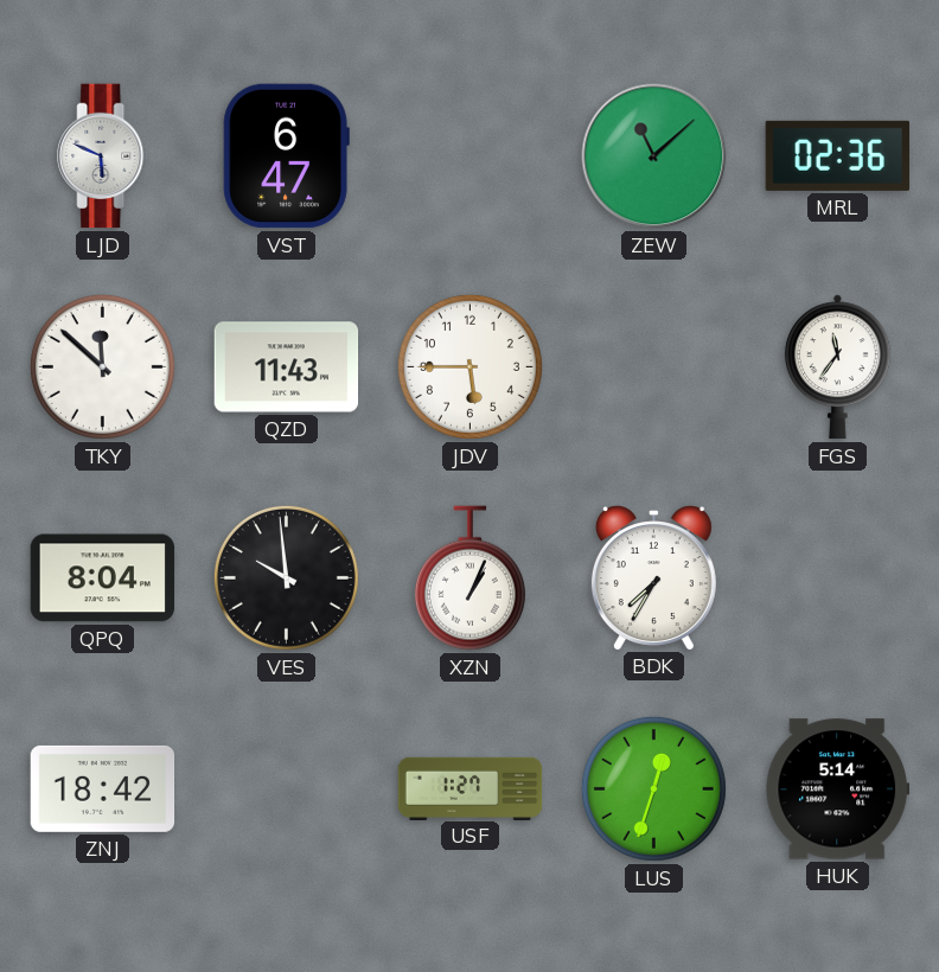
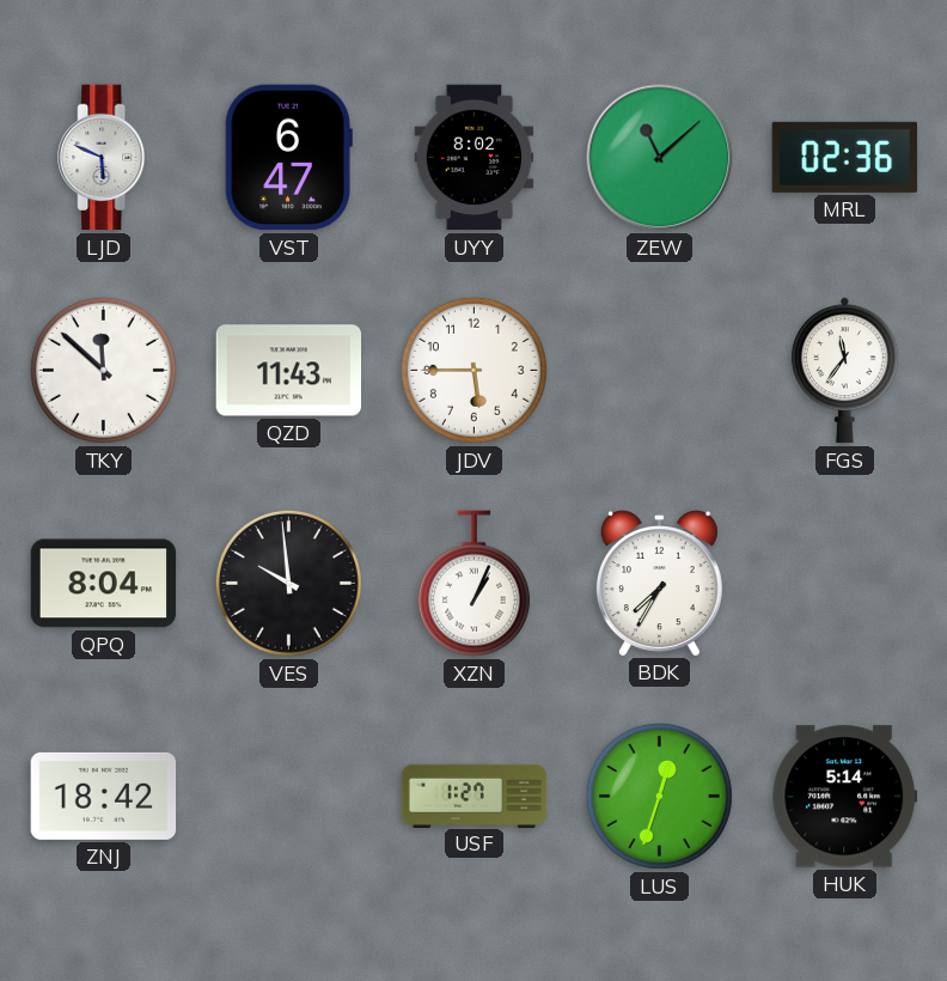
UYY: none -> 8:02
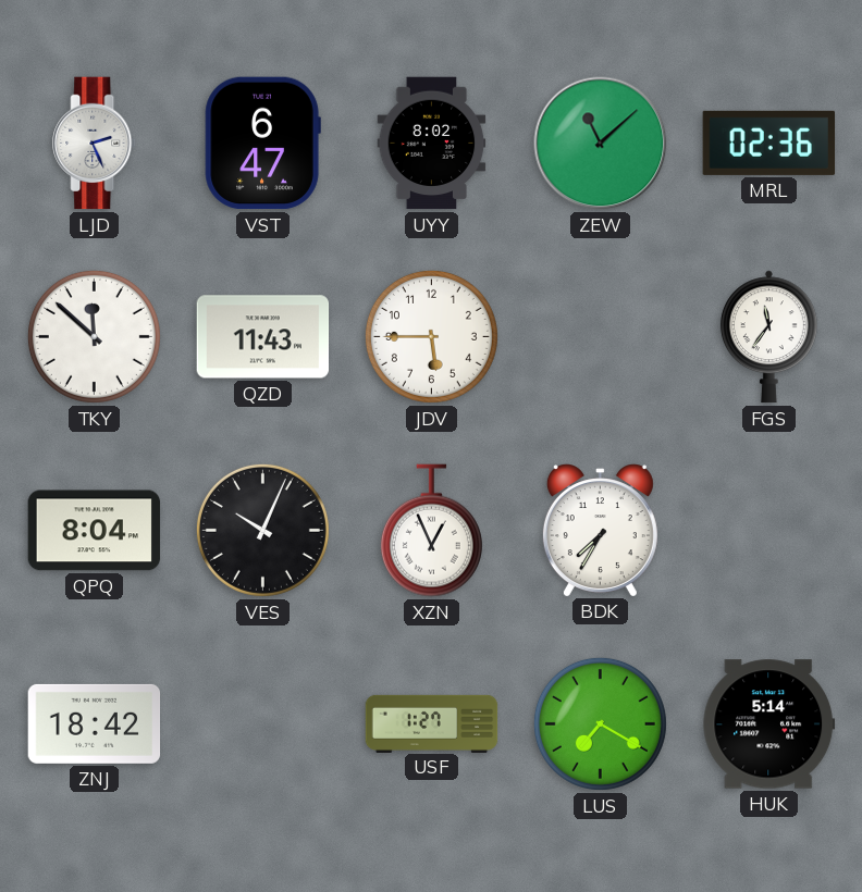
LJD: 5:49 -> 2:26
VES: 9:59 -> 10:04
XZN: 1:04 -> 12:56
LUS: 12:33 -> 7:20
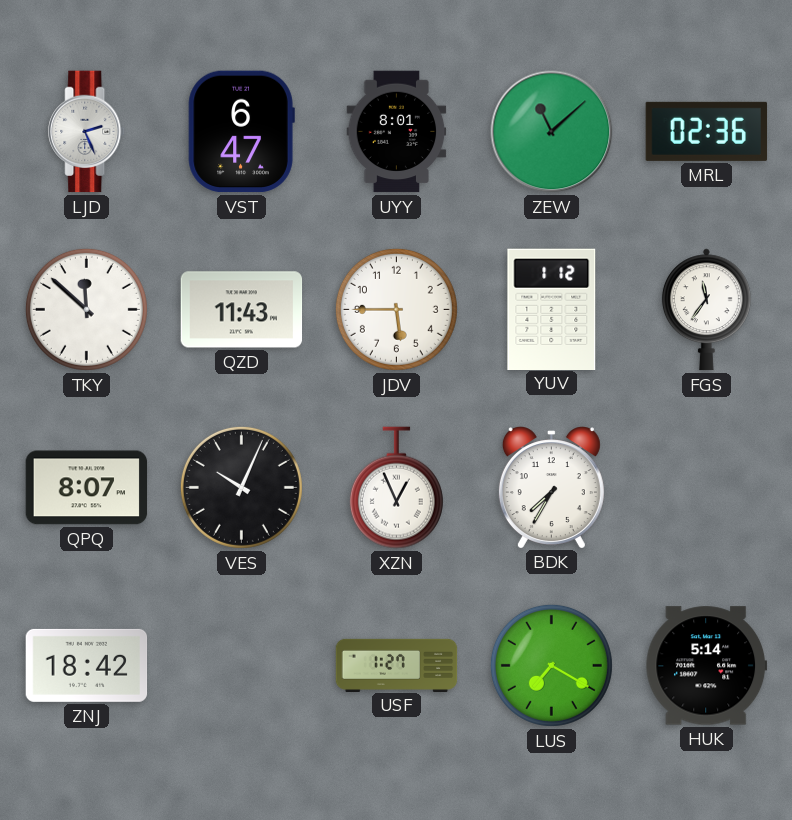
UYY: 8:02 -> 8:01
YUV: none -> 1:12
QPQ: 8:04 -> 8:07
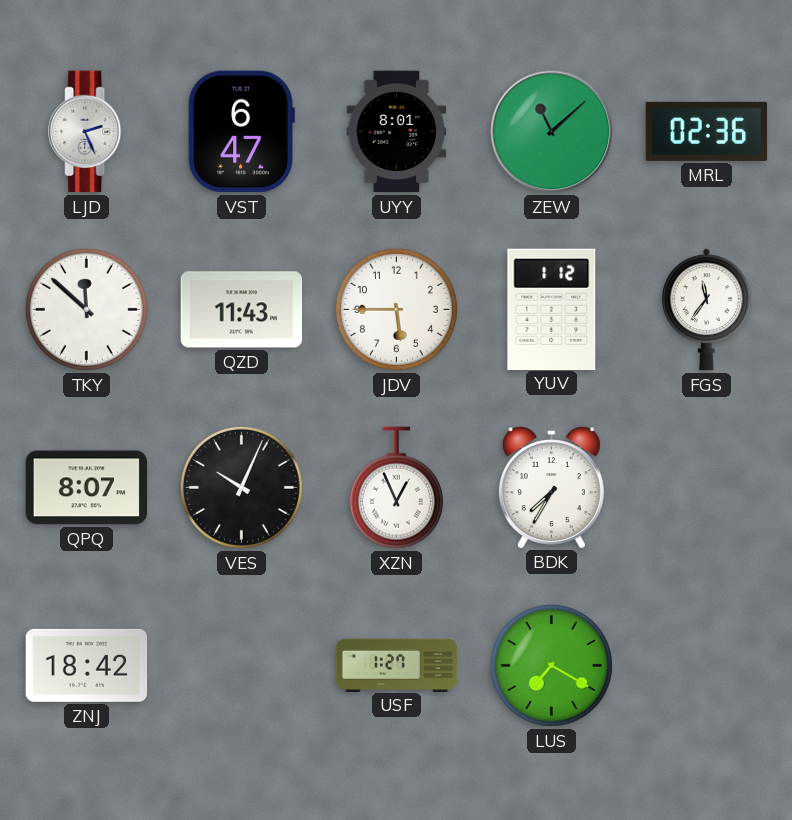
HUK: 5:14 -> none
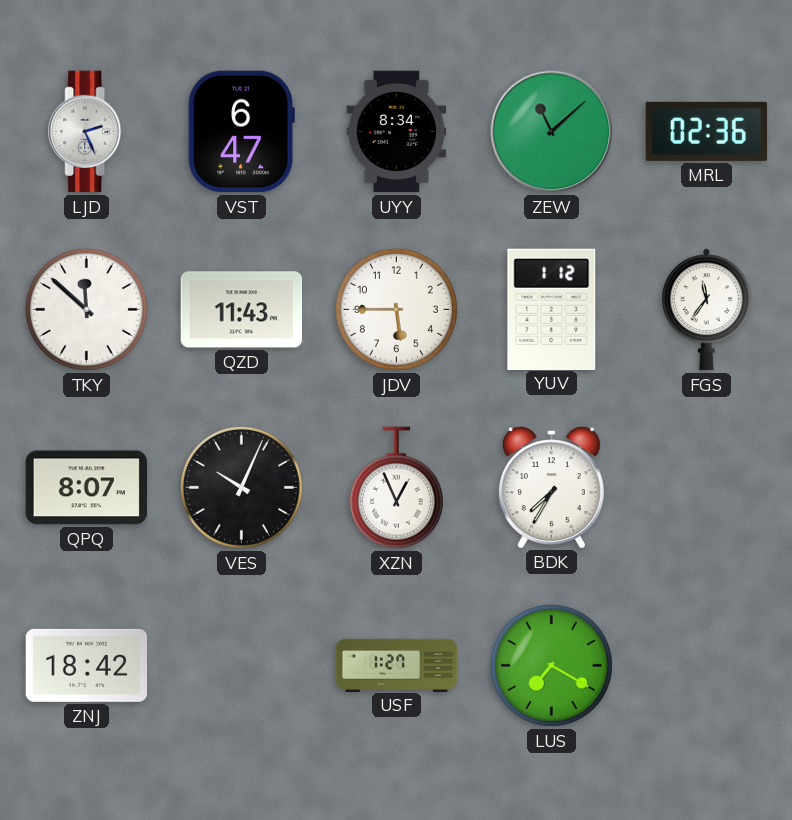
UYY: 8:01 -> 8:34
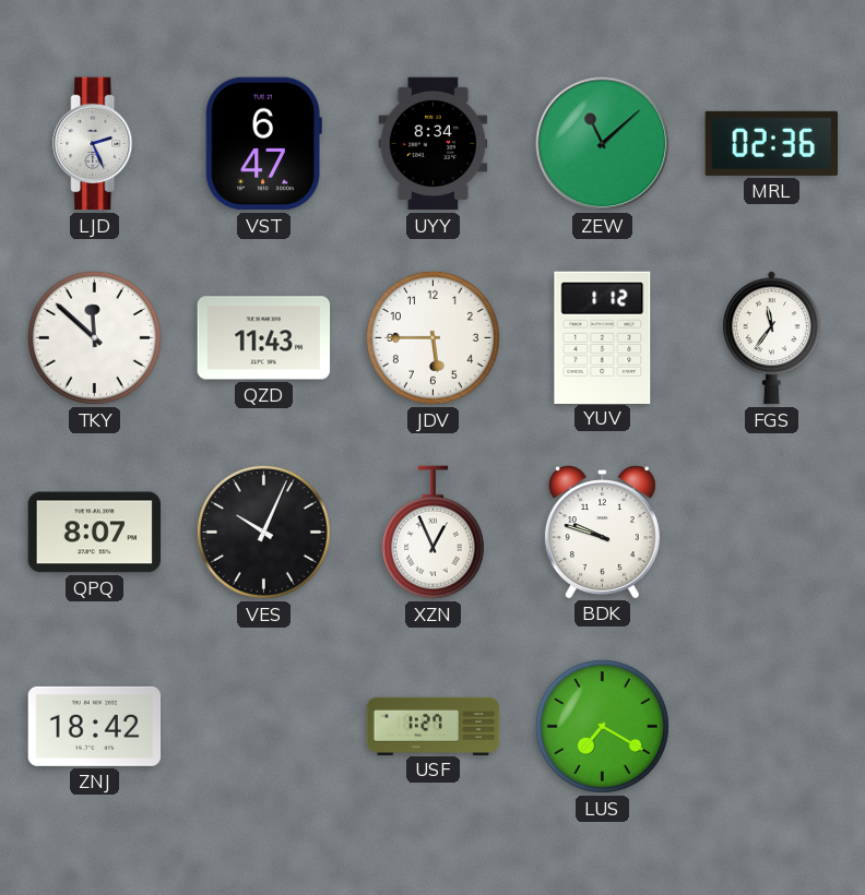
BDK: 7:35 -> 9:48
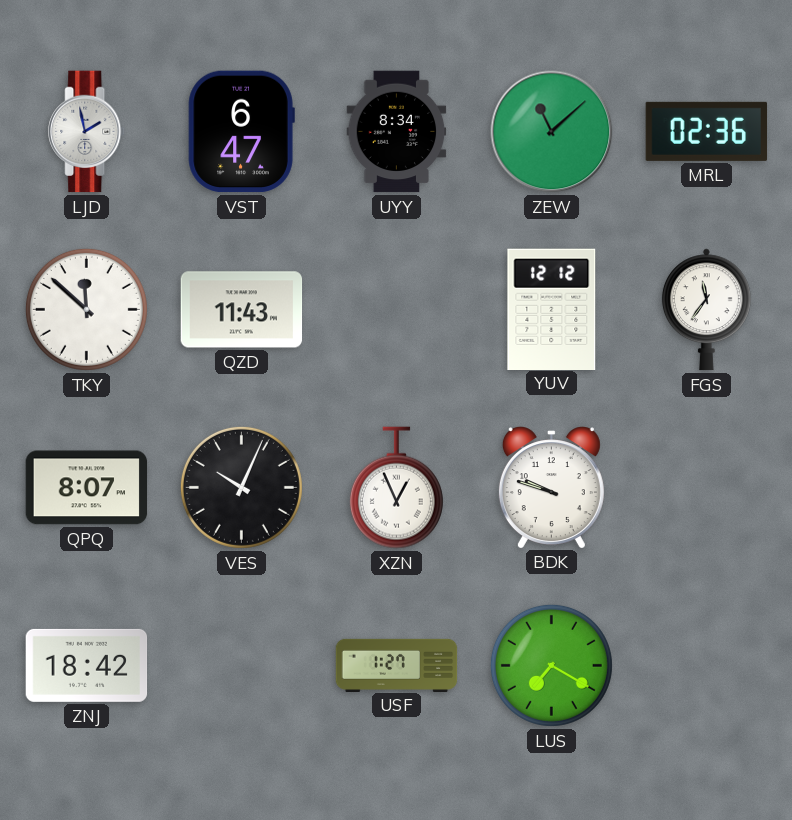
LJD: 2:26 -> 1:58
JDV: 5:45 -> none
YUV: 1:12 -> 12:12
